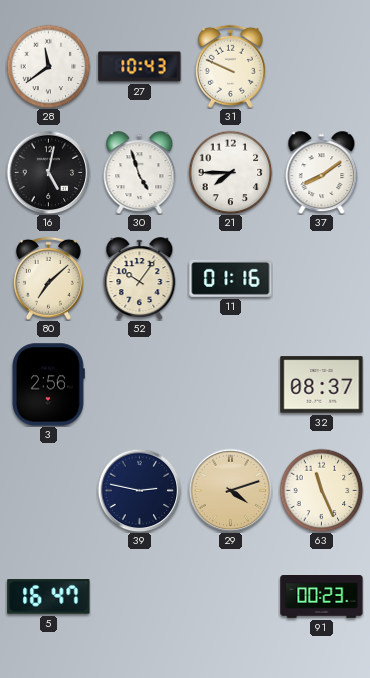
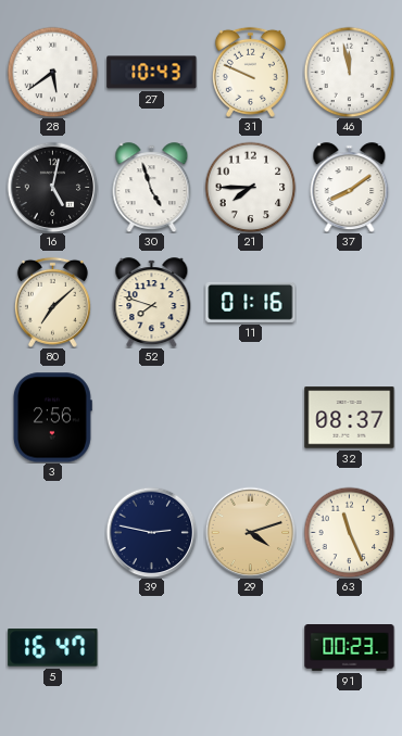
28: 11:39 -> 5:39
46: none -> 11:58
52: 10:06 -> 7:48
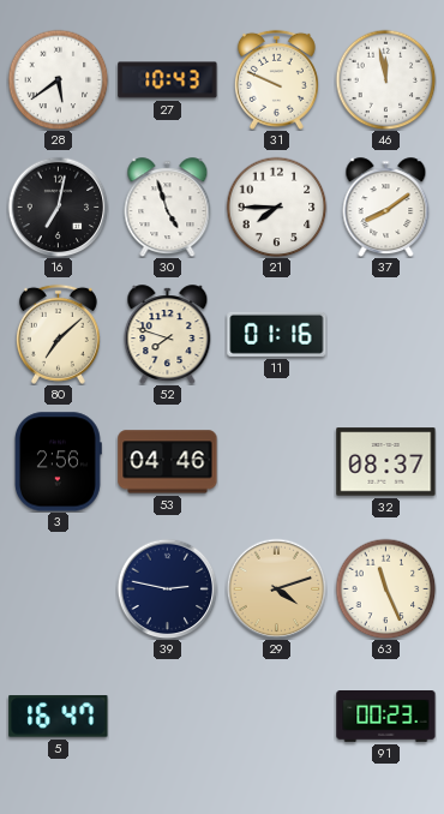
16: 5:02 -> 7:02
53: none -> 04:46
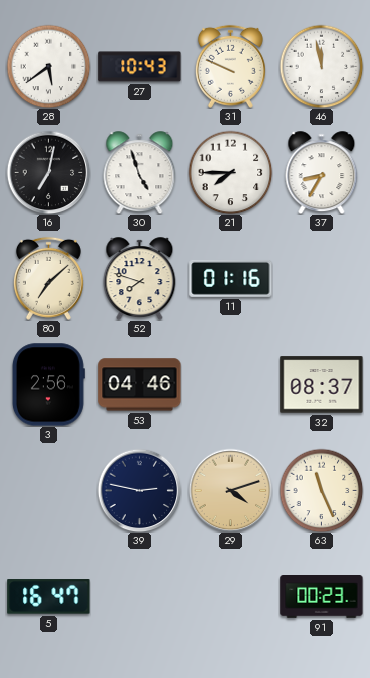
37: 8:09 -> 8:35
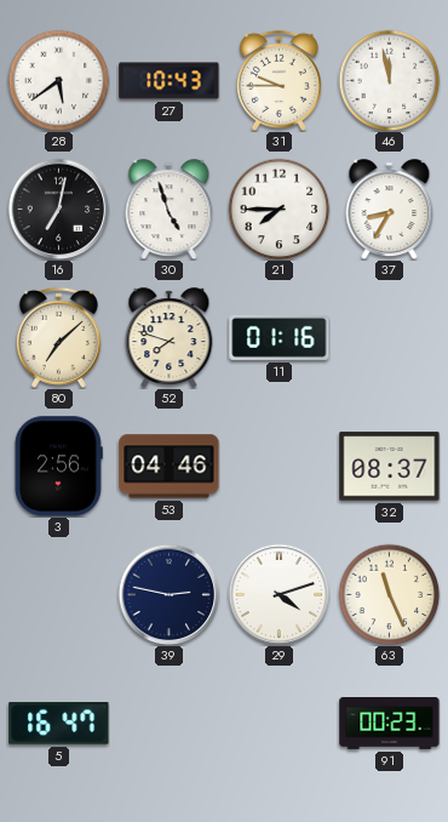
31: 9:49 -> 9:45
29 dial: champagne -> white
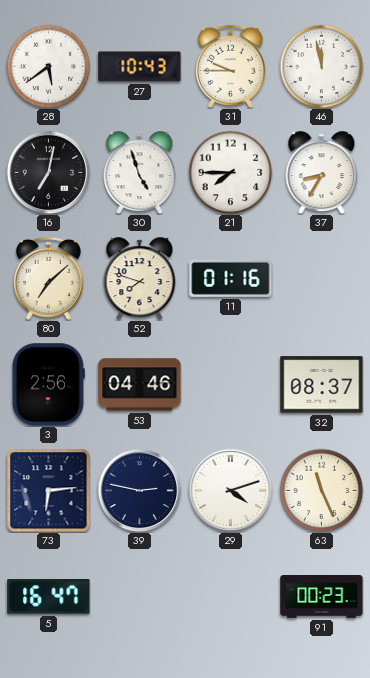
73: none -> 6:14
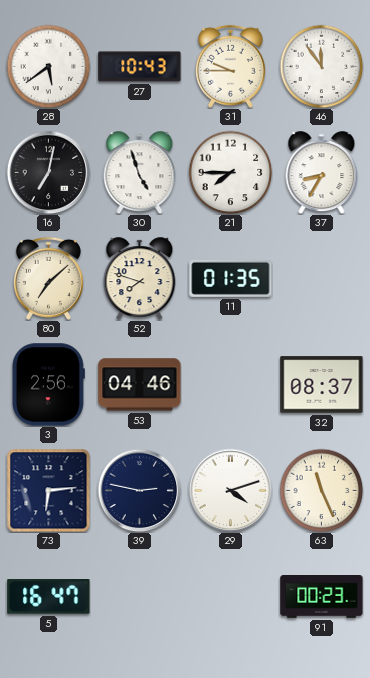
46: 11:58 -> 11:54
11: 01:16 -> 01:35
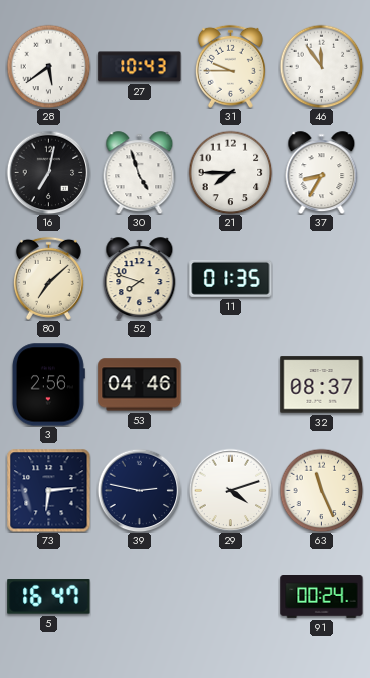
91: 00:23 -> 00:24
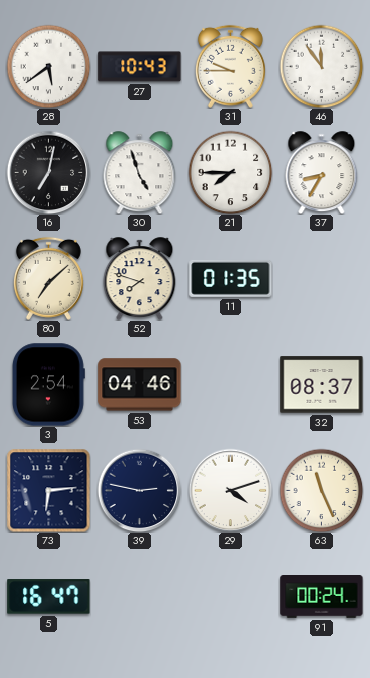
3: 2:56 -> 2:54
